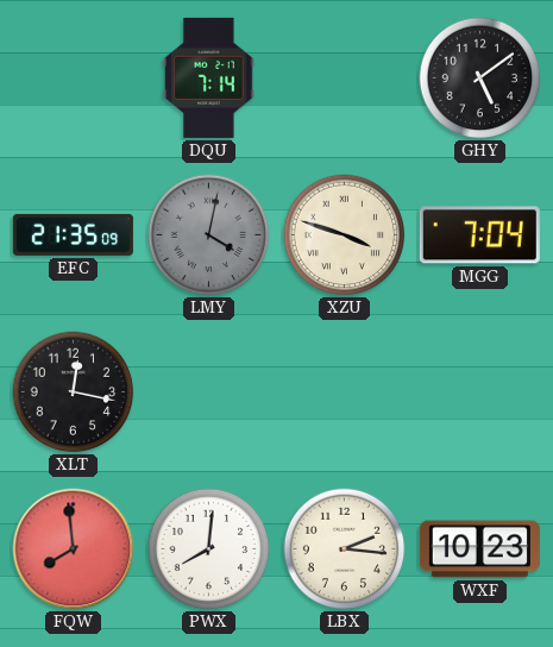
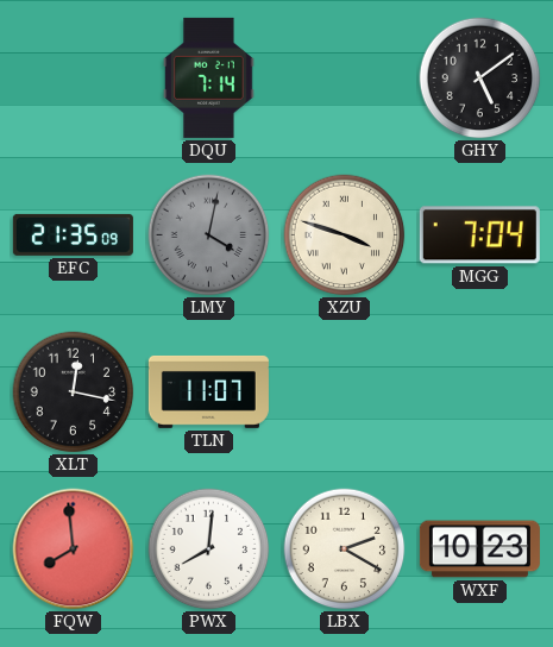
TLN: none -> 11:07
LBX: 2:16 -> 2:20
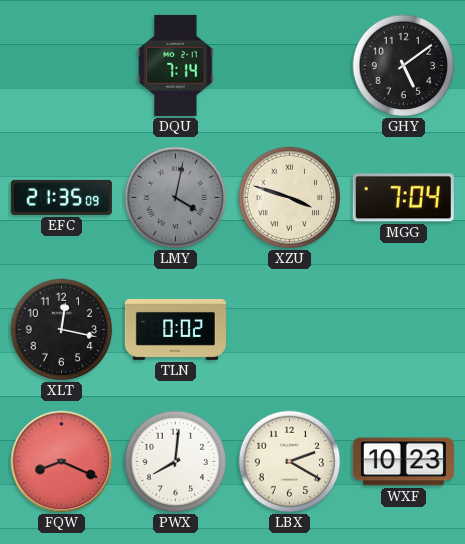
TLN: 11:07 -> 0:02
FQW: 7:59 -> 8:19
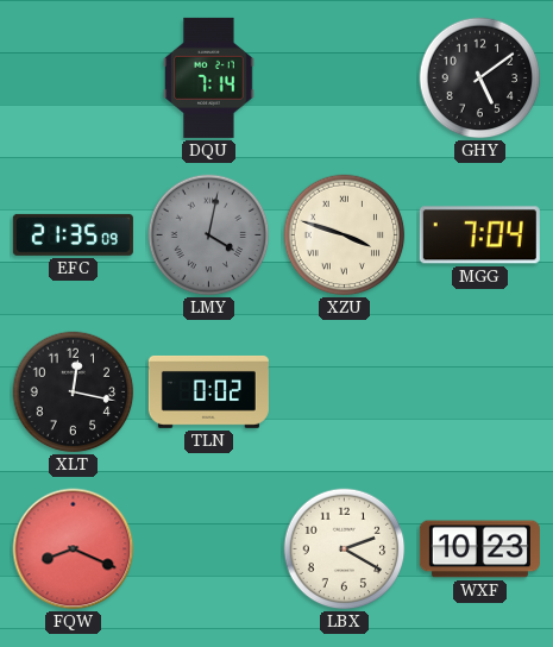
PWX: 8:01 -> none
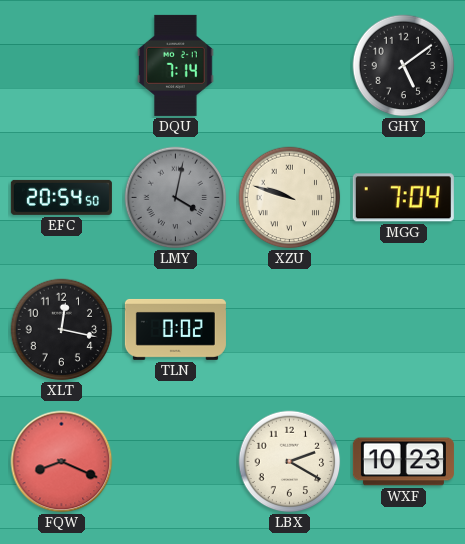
EFC: 21:35 -> 20:54
XZU: 3:48 -> 9:48
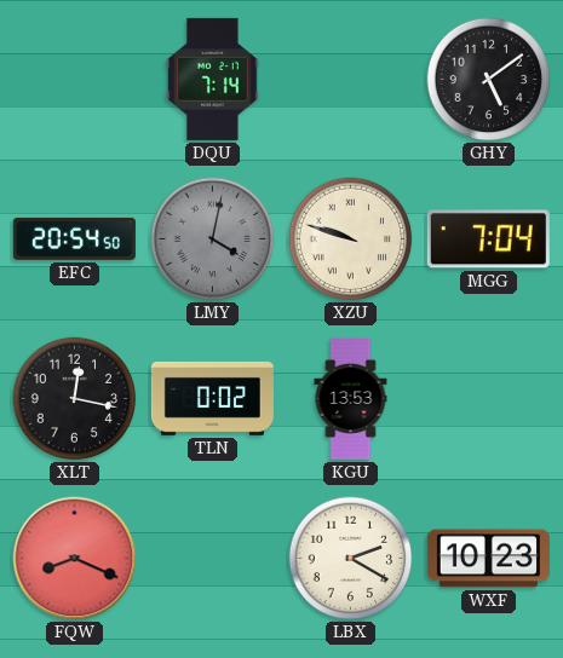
KGU: none -> 13:53
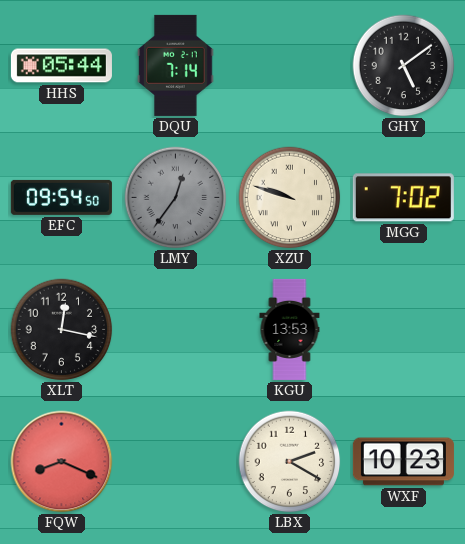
HHS: none -> 05:44
EFC: 20:54 -> 09:54
LMY: 4:02 -> 12:36
MGG: 7:04 -> 7:02
TLN: 0:02 -> none
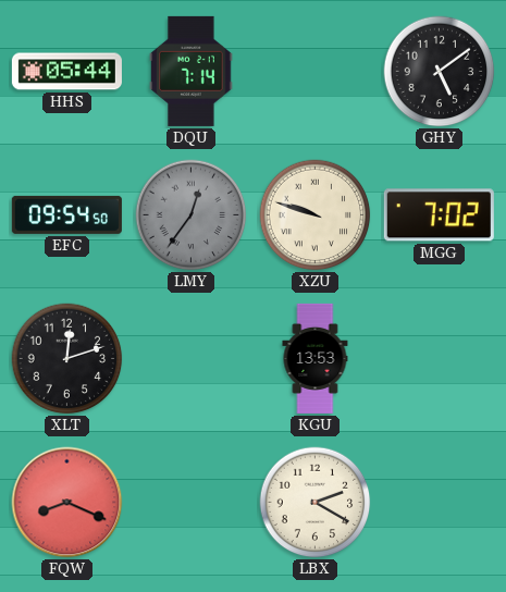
XLT: 12:17 -> 12:12
WXF: 10:23 -> none
